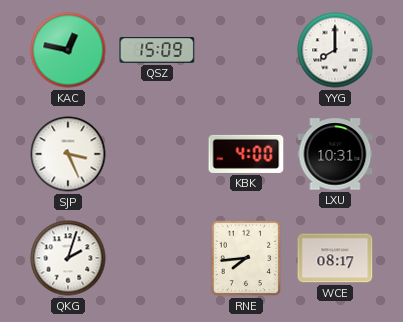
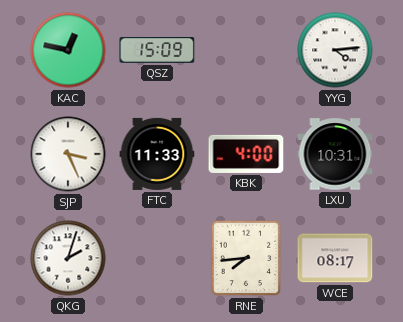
YYG: 8:00 -> 4:14
FTC: none -> 11:33
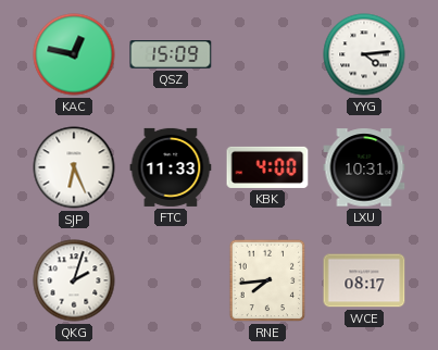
SJP: 3:26 -> 6:26
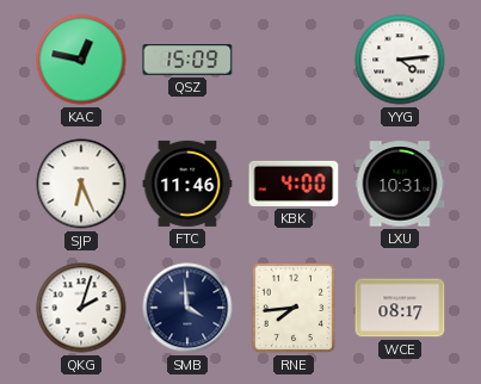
FTC: 11:33 -> 11:46
SMB: none -> 3:59
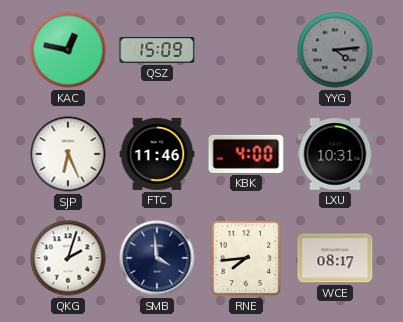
YYG dial: white -> grey
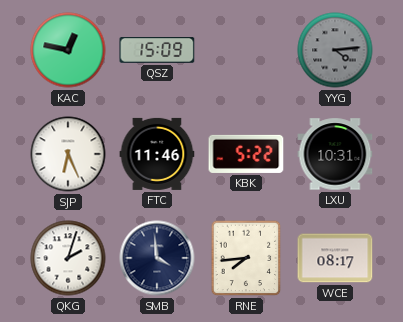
KBK: 4:00 -> 5:22
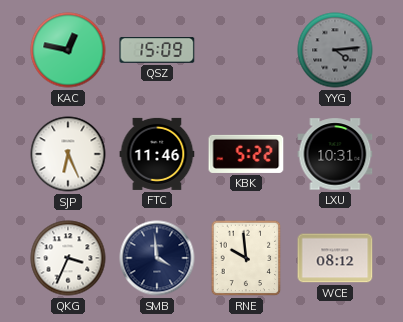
QKG: 2:03 -> 3:34
RNE: 7:44 -> 9:59
WCE: 08:17 -> 08:12
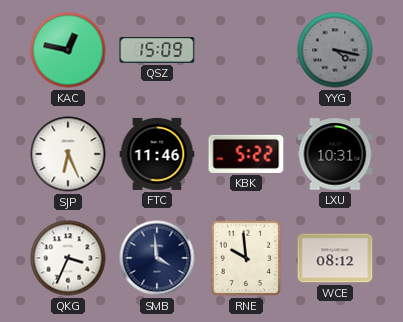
YYG: 4:14 -> 4:17
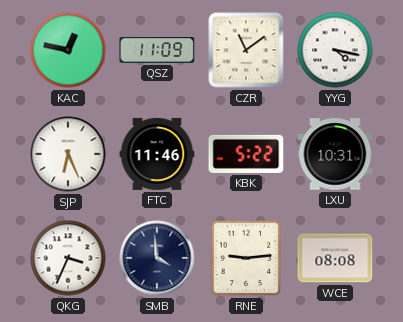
QSZ: 15:09 -> 11:09
CZR: none -> 11:09
YYG dial: grey -> white
RNE: 9:59 -> 9:14
WCE: 08:12 -> 08:08
